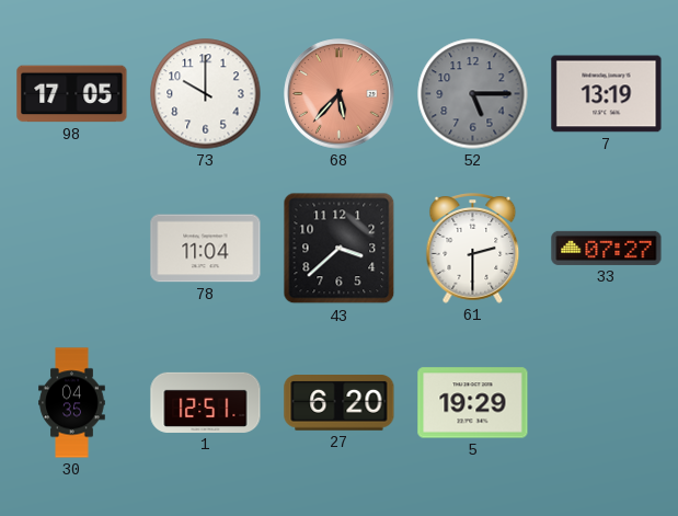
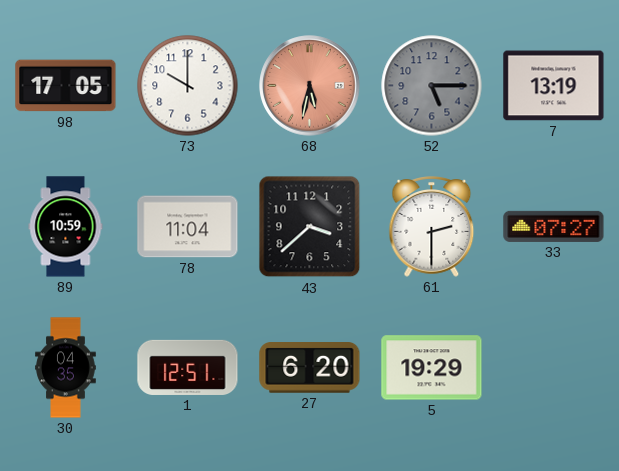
68: 5:37 -> 5:32
89: none -> 10:59
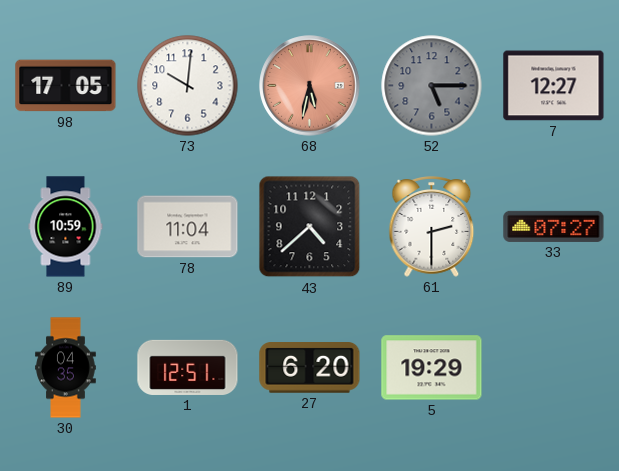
73: 10:00 -> 10:01
7: 13:19 -> 12:27
43: 3:38 -> 4:38
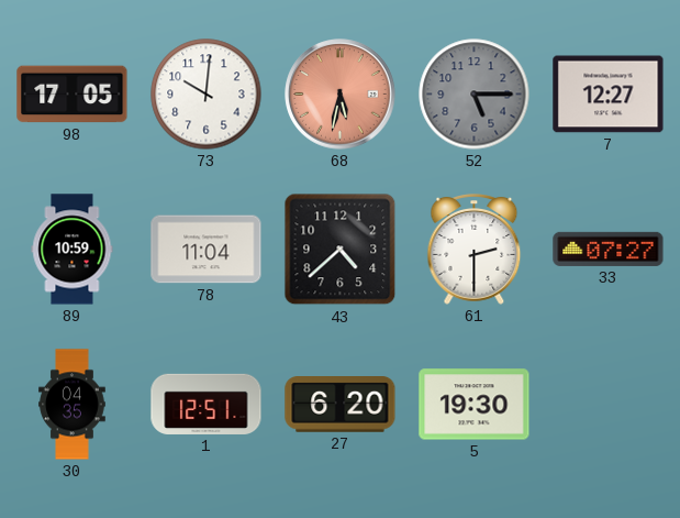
5: 19:29 -> 19:30
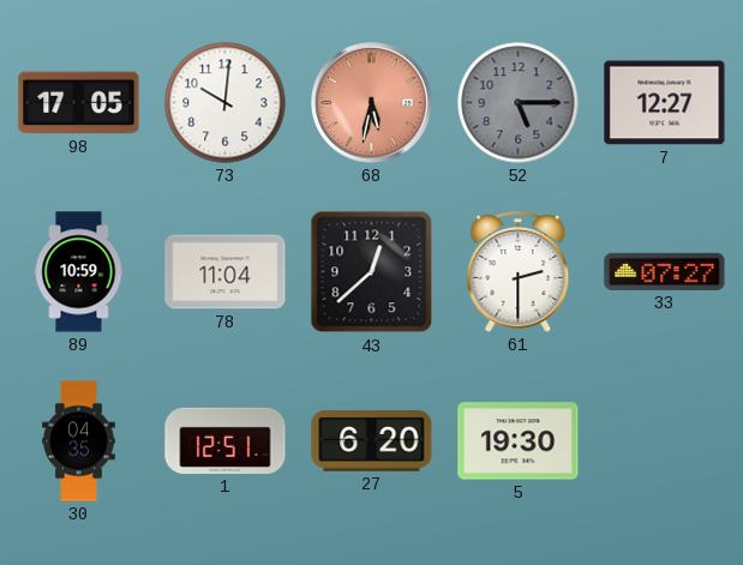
43: 4:38 -> 12:38
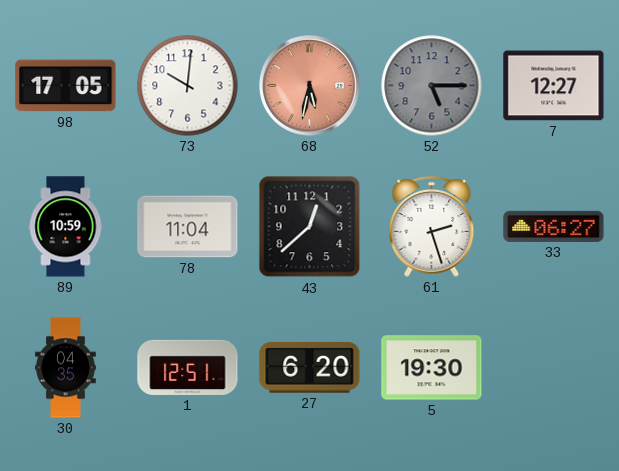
61: 2:30 -> 2:27
33: 07:27 -> 06:27
